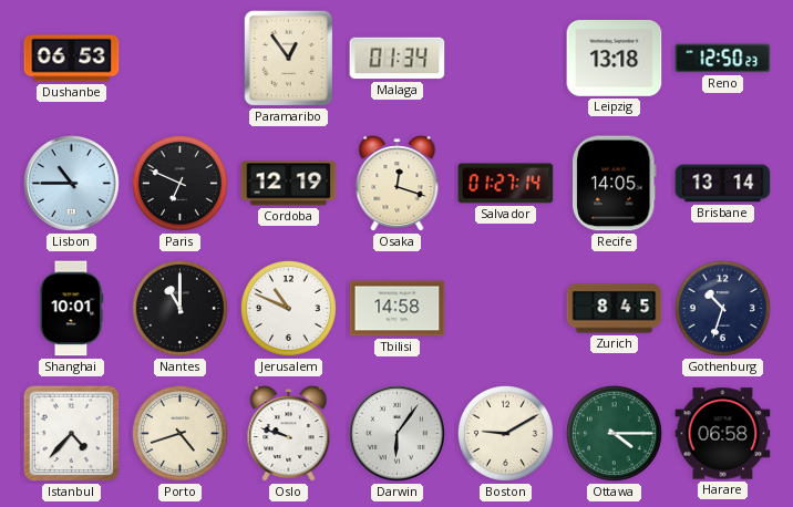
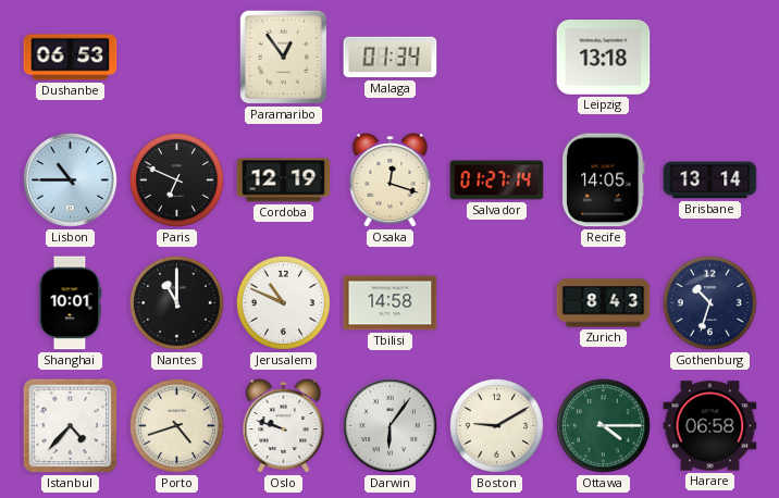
Reno: 12:50 -> none
Zurich: 8:45 -> 8:43
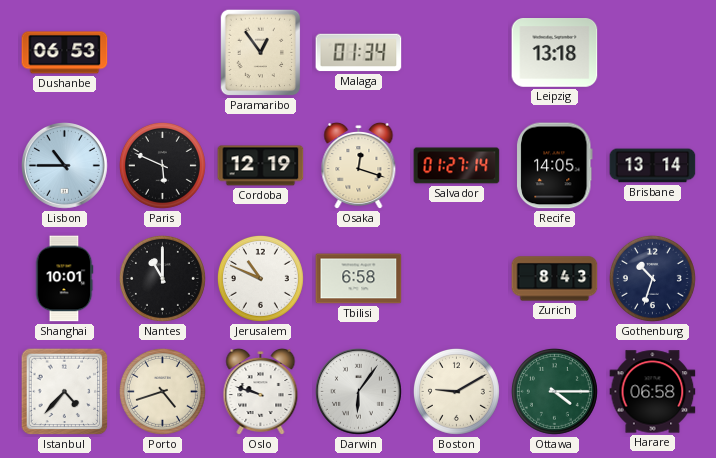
Paris: 6:49 -> 5:49
Tbilisi: 14:58 -> 6:58
